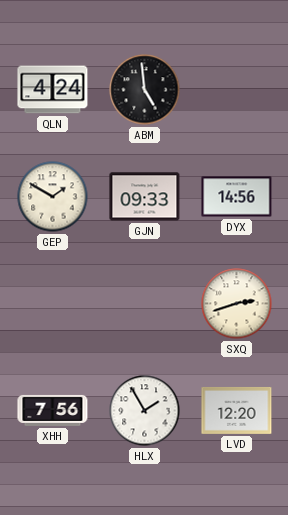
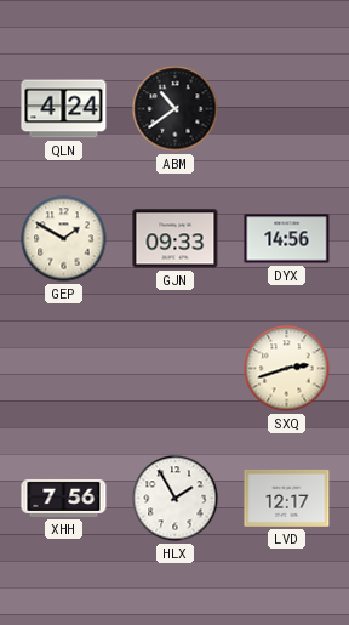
ABM: 4:59 -> 10:39
LVD: 12:20 -> 12:17
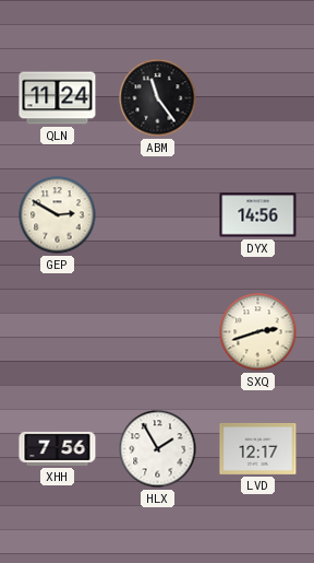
QLN: 4:24 -> 11:24
ABM: 10:39 -> 11:24
GEP: 1:50 -> 2:50
GJN: 09:33 -> none
